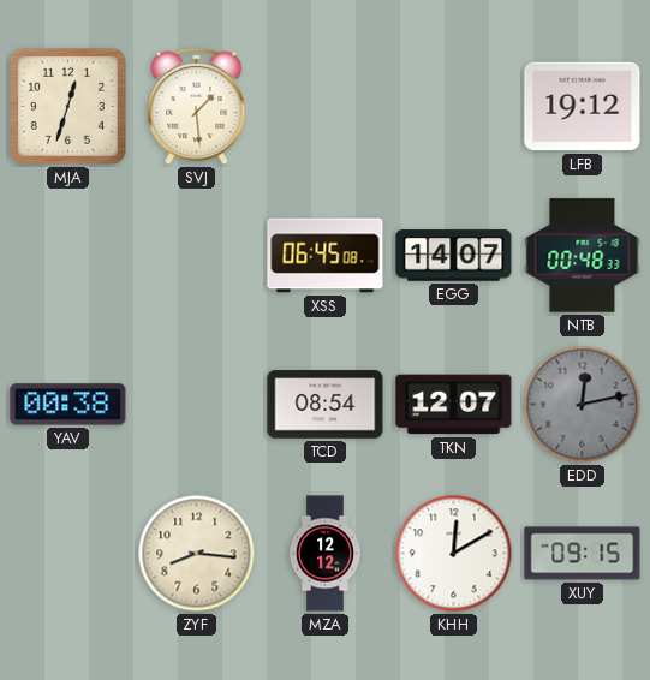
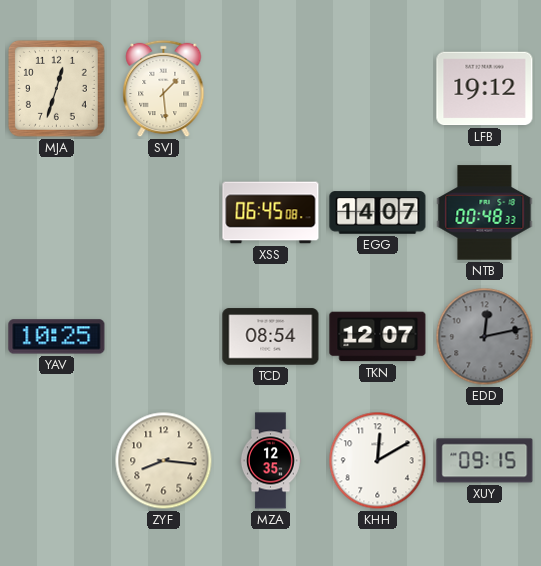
YAV: 00:38 -> 10:25
MZA: 12:12 -> 12:35
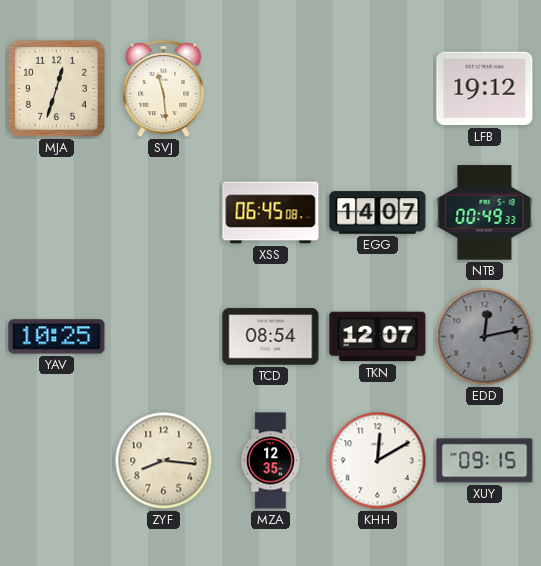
SVJ: 1:29 -> 11:29
NTB: 00:48 -> 00:49
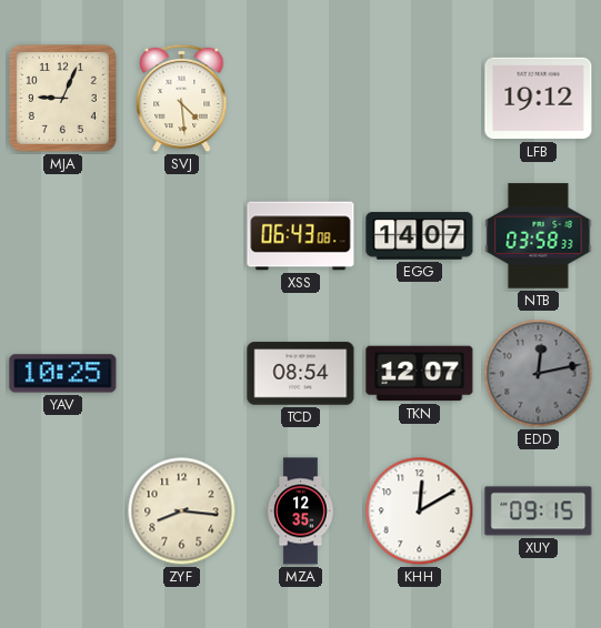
MJA: 12:33 -> 9:04
SVJ: 11:29 -> 4:29
XSS: 06:45 -> 06:43
NTB: 00:49 -> 03:58
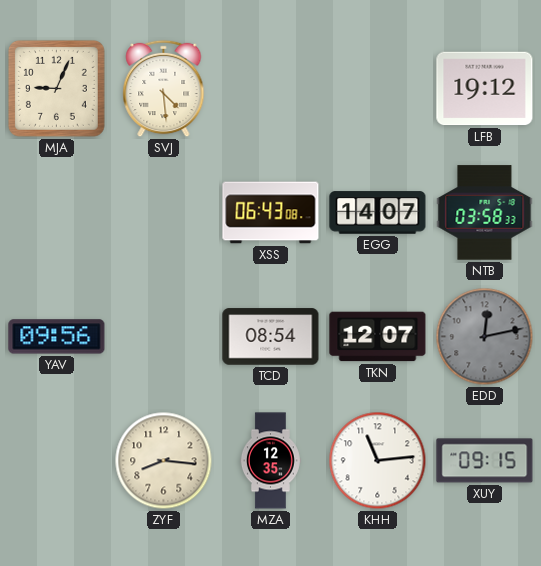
YAV: 10:25 -> 09:56
KHH: 12:10 -> 11:14
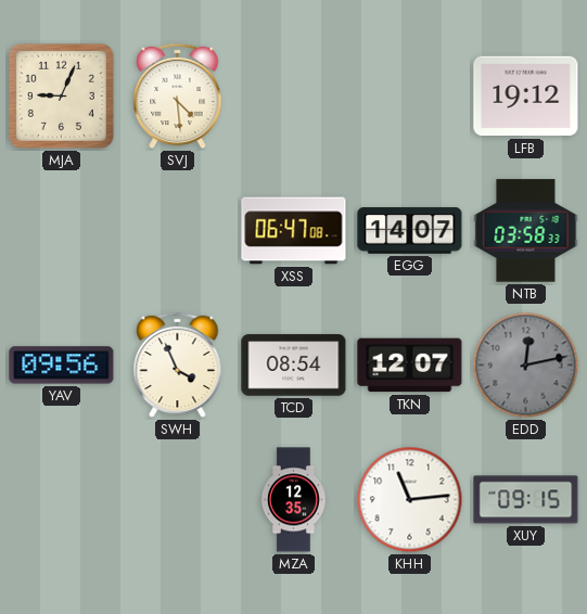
XSS: 06:43 -> 06:47
SWH: none -> 3:56
ZYF: 8:16 -> none
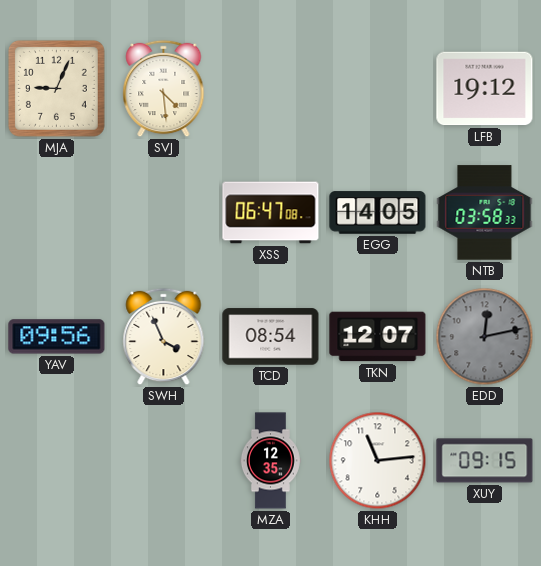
EGG: 14:07 -> 14:05
